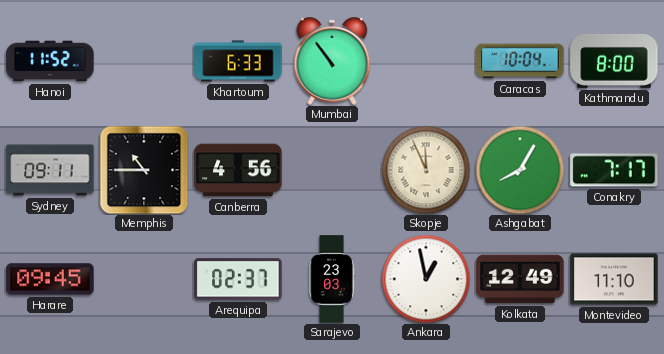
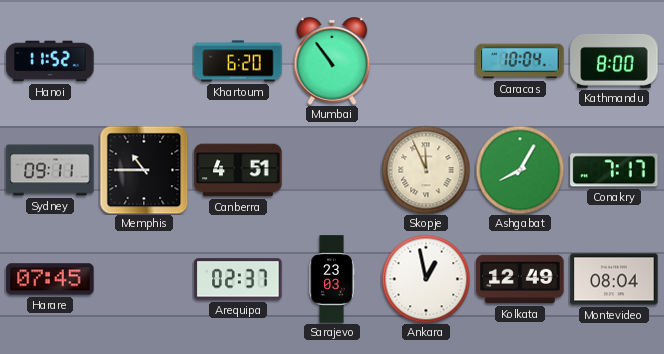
Khartoum: 6:33 -> 6:20
Canberra: 4:56 -> 4:51
Harare: 09:45 -> 07:45
Montevideo: 11:10 -> 08:04
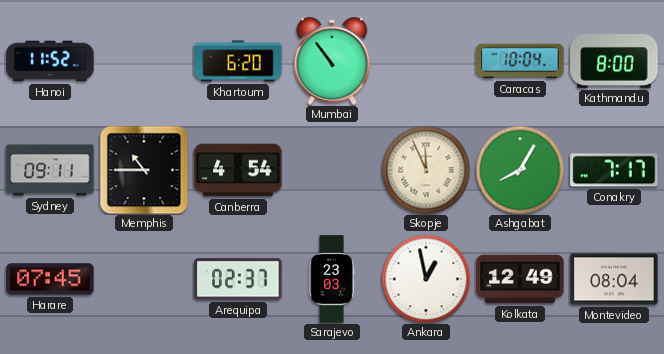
Canberra: 4:51 -> 4:54
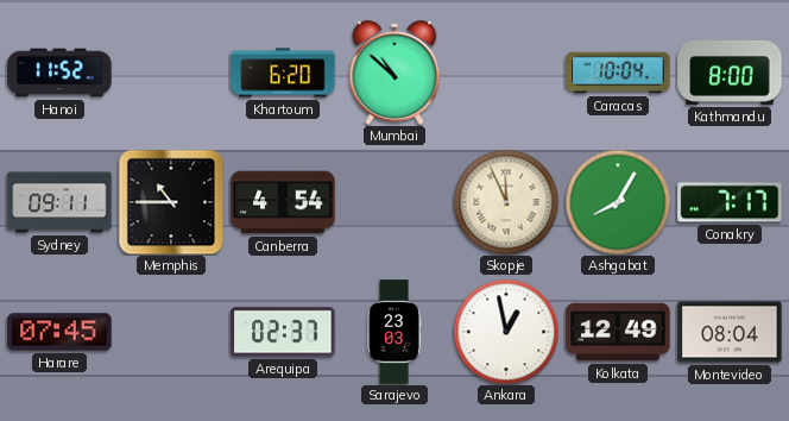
Mumbai: 10:54 -> 10:52
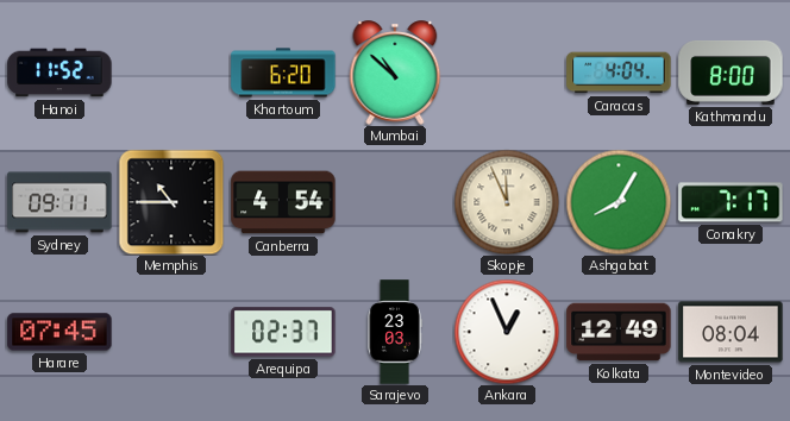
Caracas: 10:04 -> 4:04
Ankara: 12:58 -> 12:56
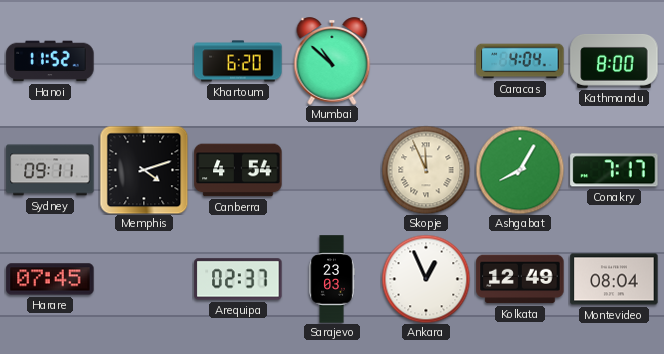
Memphis: 10:45 -> 4:12
